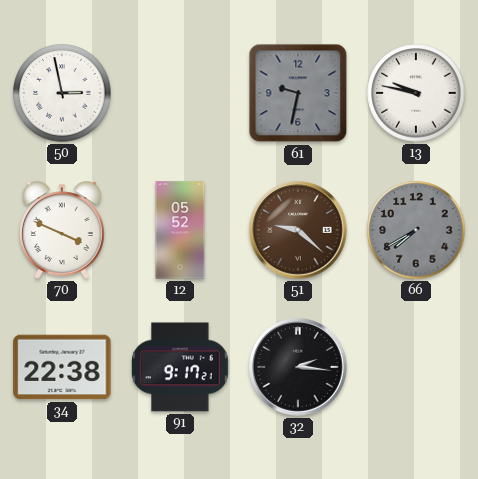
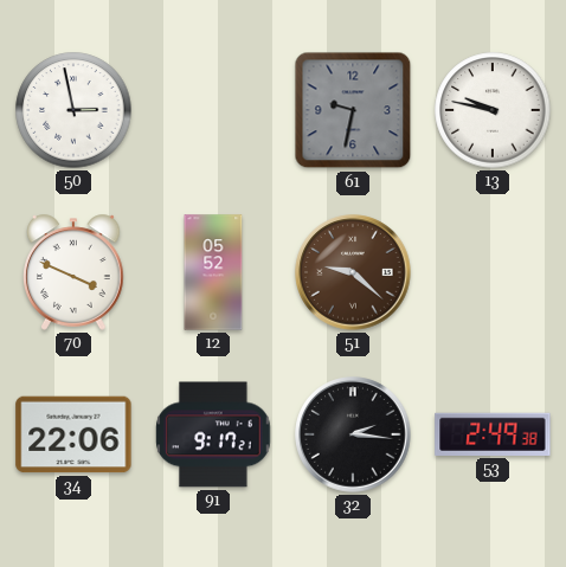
66: 7:40 -> none
34: 22:38 -> 22:06
53: none -> 2:49
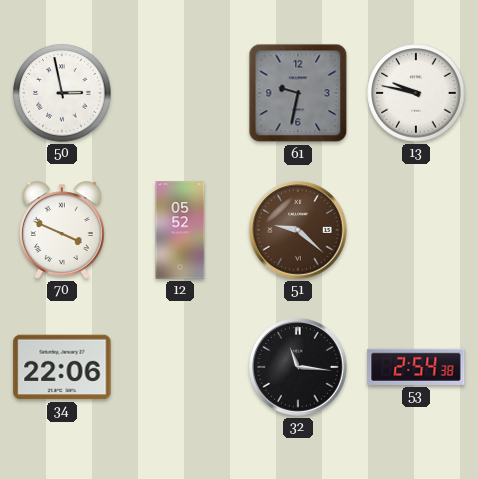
91: 9:17 -> none
32: 2:16 -> 11:16
53: 2:49 -> 2:54
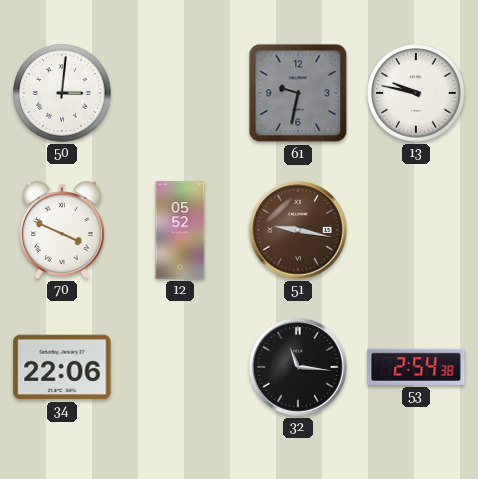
50: 2:58 -> 3:01
51: 9:22 -> 9:17
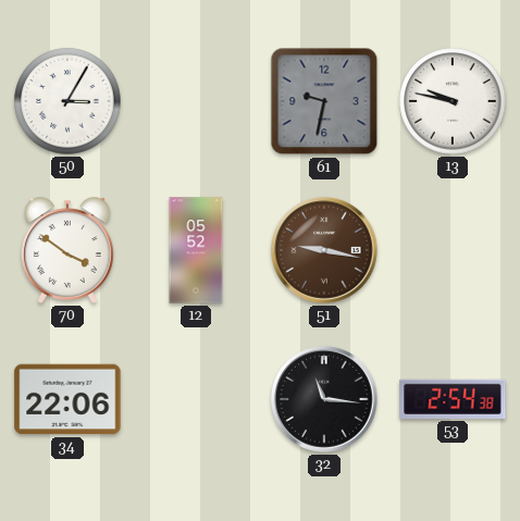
50: 3:01 -> 3:05
70: 3:49 -> 3:51
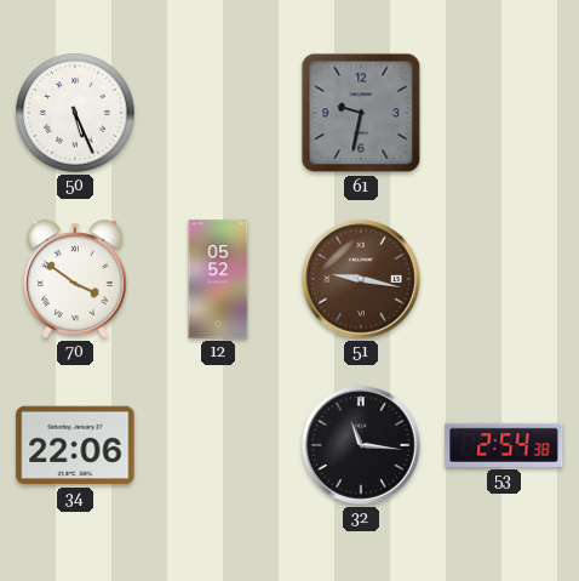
50: 3:05 -> 5:26
13: 9:47 -> none
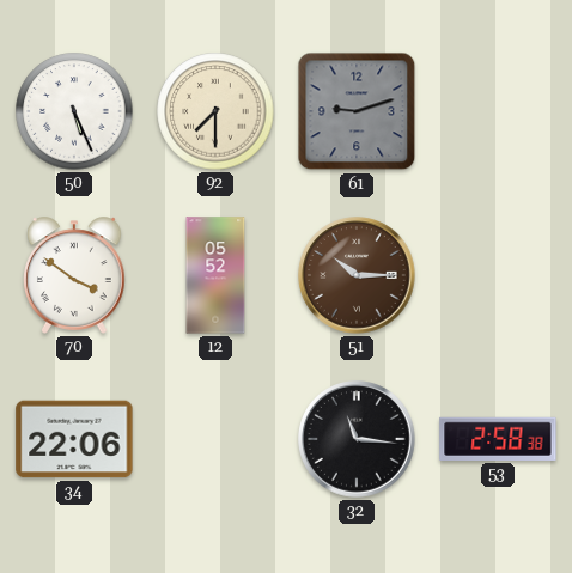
92: none -> 7:30
61: 9:32 -> 9:12
51: 9:17 -> 10:15
53: 2:54 -> 2:58
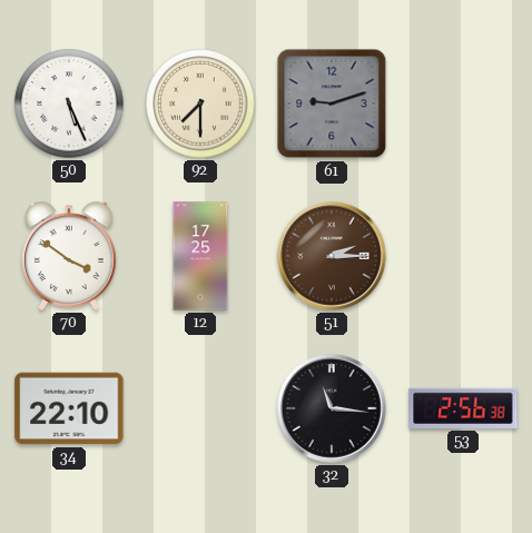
12: 05:52 -> 17:25
51: 10:15 -> 2:15
34: 22:06 -> 22:10
53: 2:58 -> 2:56
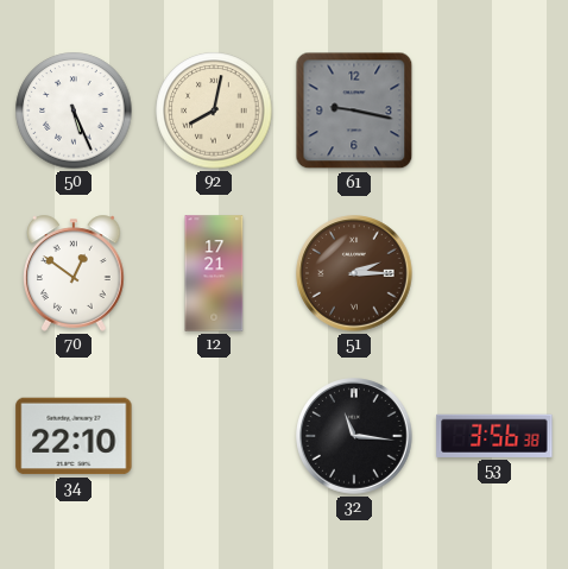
92: 7:30 -> 8:02
61: 9:12 -> 9:17
70: 3:51 -> 12:51
12: 17:25 -> 17:21
53: 2:56 -> 3:56
